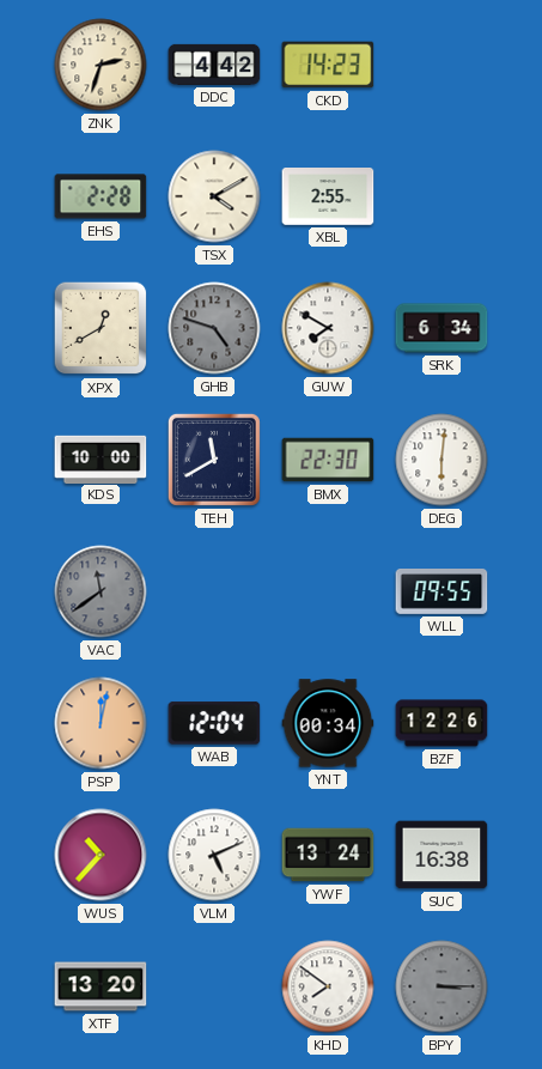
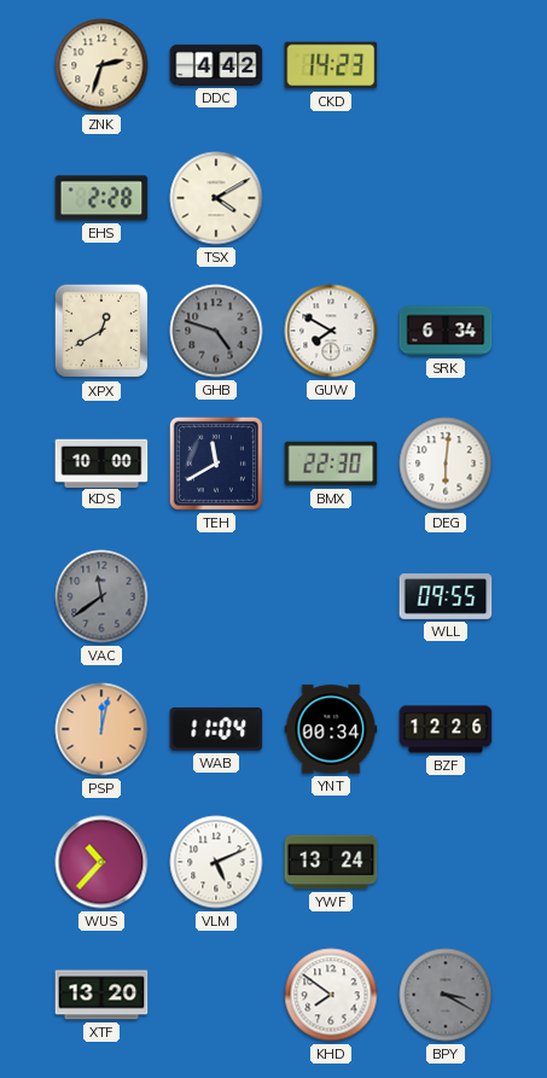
XBL: 2:55 -> none
WAB: 12:04 -> 11:04
SUC: 16:38 -> none
BPY: 3:15 -> 3:20
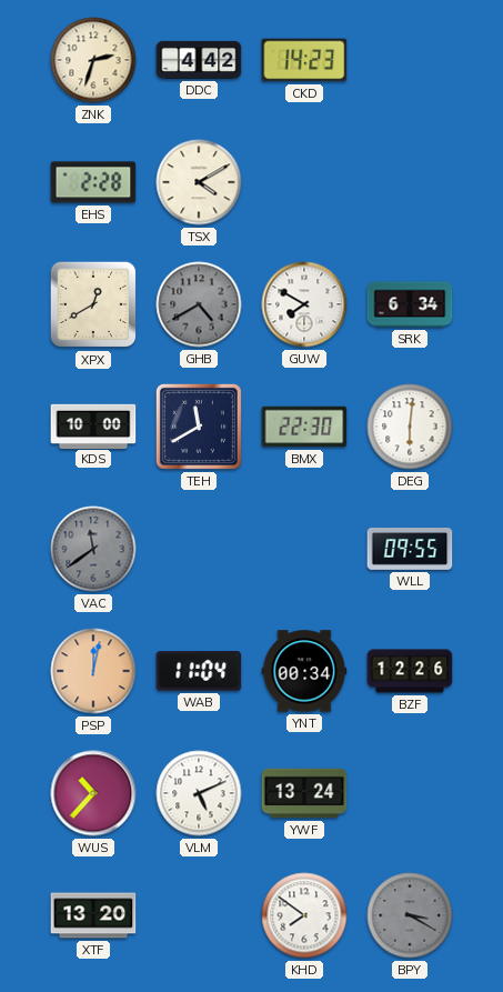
GHB: 4:48 -> 4:40
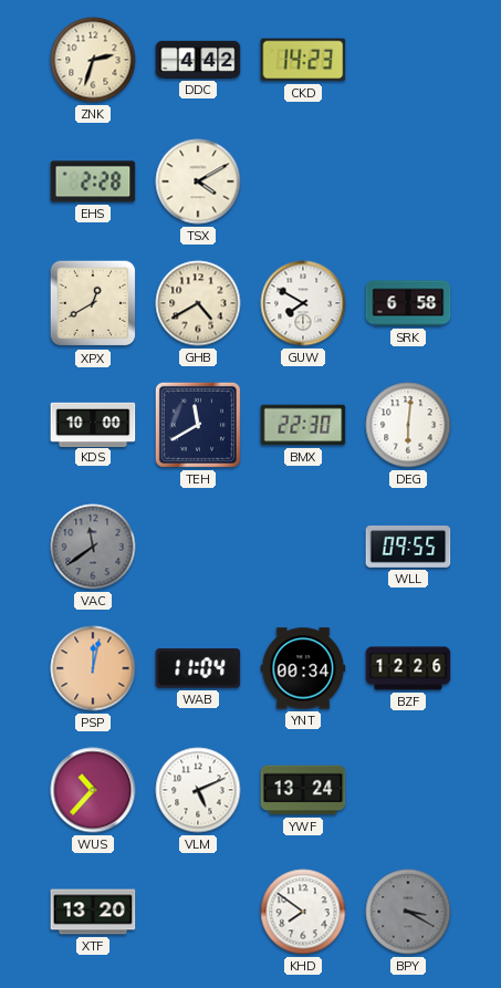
GHB dial: grey -> cream
SRK: 6:34 -> 6:58
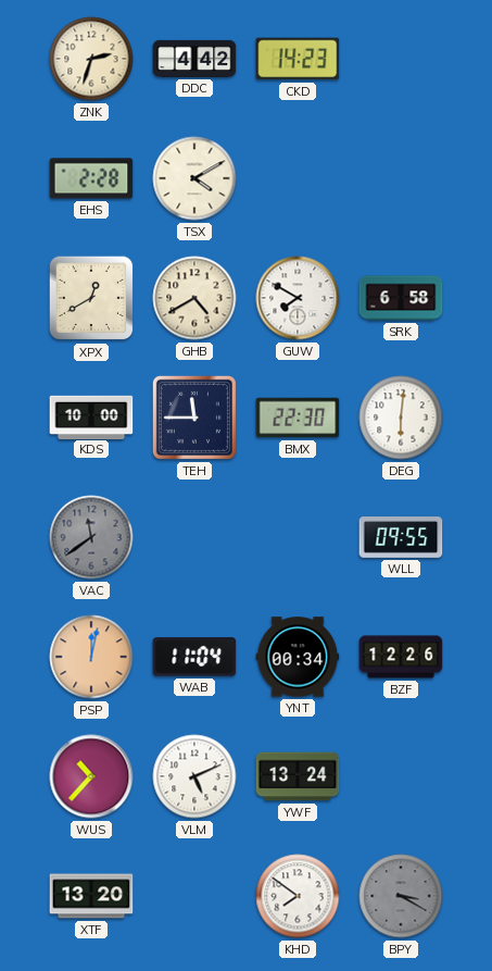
TEH: 11:40 -> 11:45
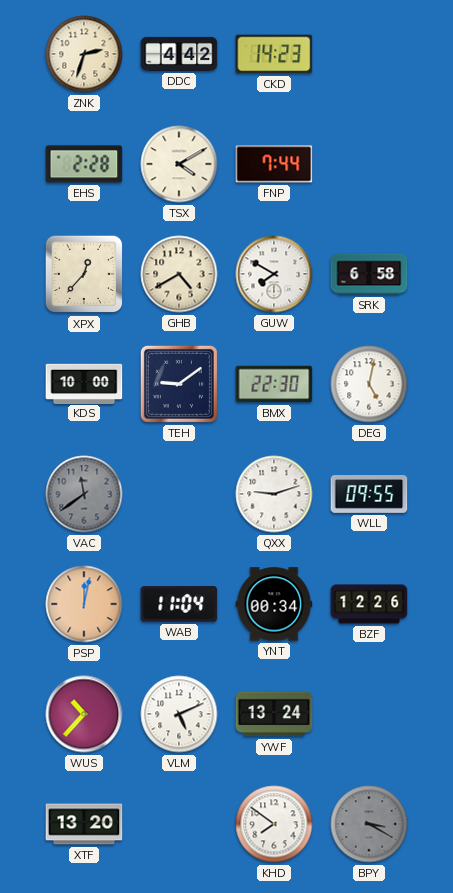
FNP: none -> 7:44
XPX: 12:40 -> 12:37
TEH: 11:45 -> 9:09
DEG: 6:01 -> 5:02
QXX: none -> 9:12
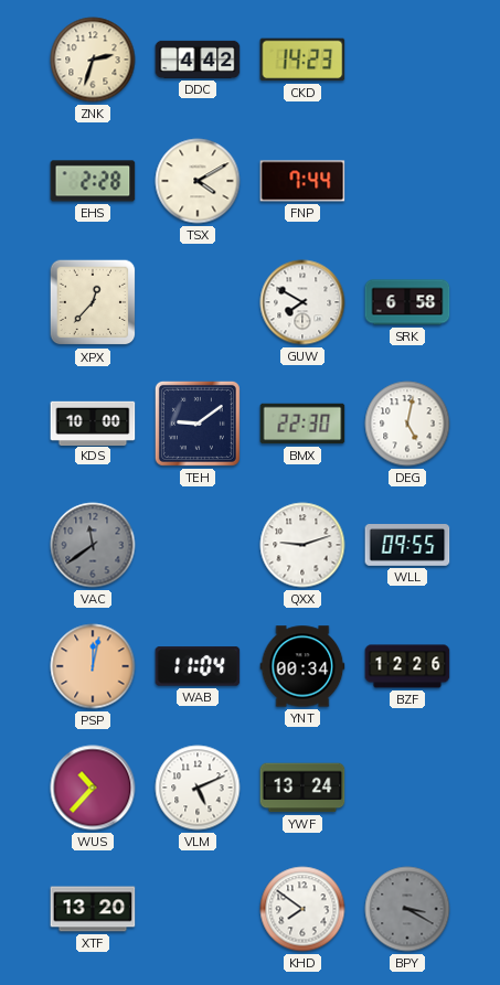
GHB: 4:40 -> none
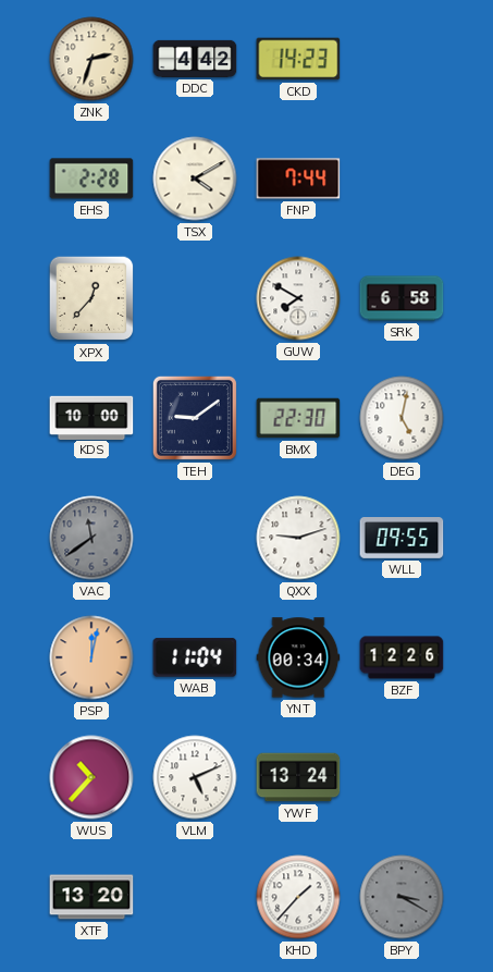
KHD: 7:51 -> 1:37
